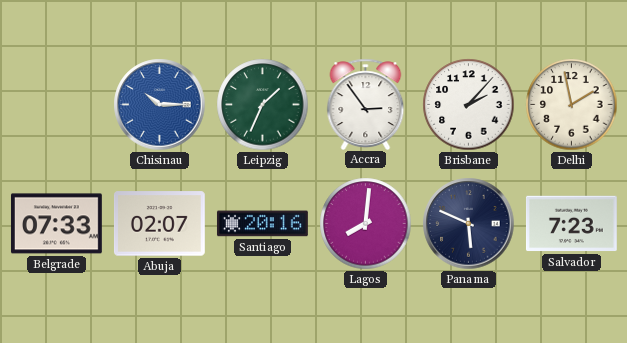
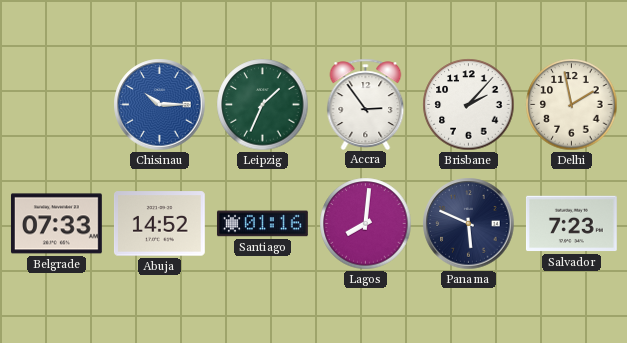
Abuja: 02:07 -> 14:52
Santiago: 20:16 -> 01:16
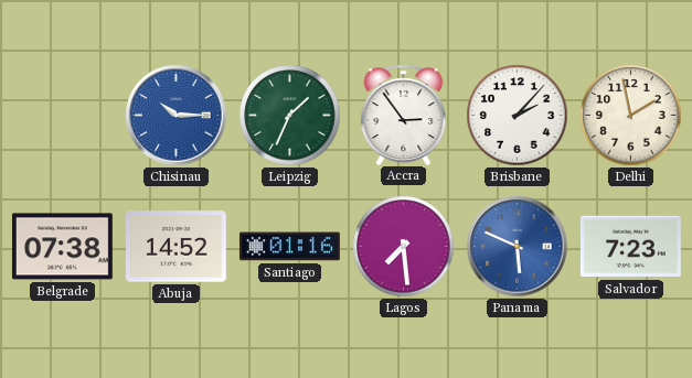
Belgrade: 07:33 -> 07:38
Lagos: 8:01 -> 7:29
Panama dial: navy -> blue
